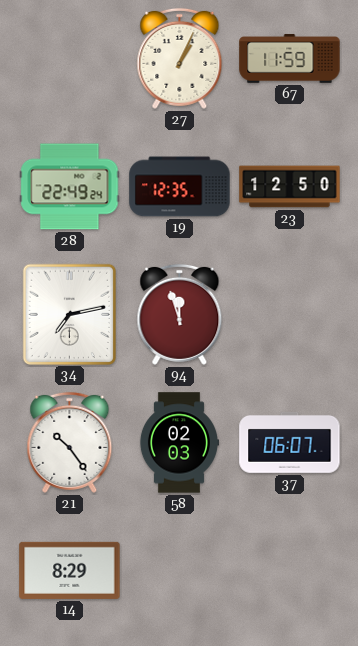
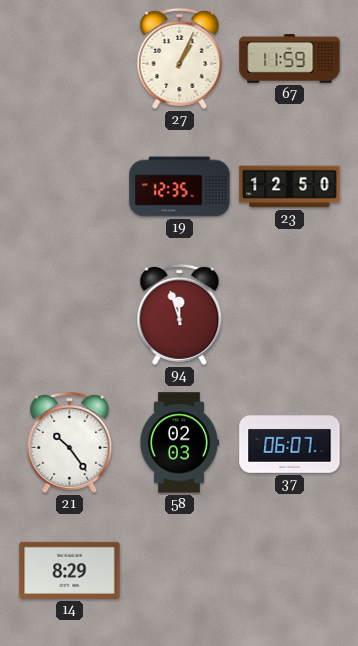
28: 22:49 -> none
34: 7:13 -> none
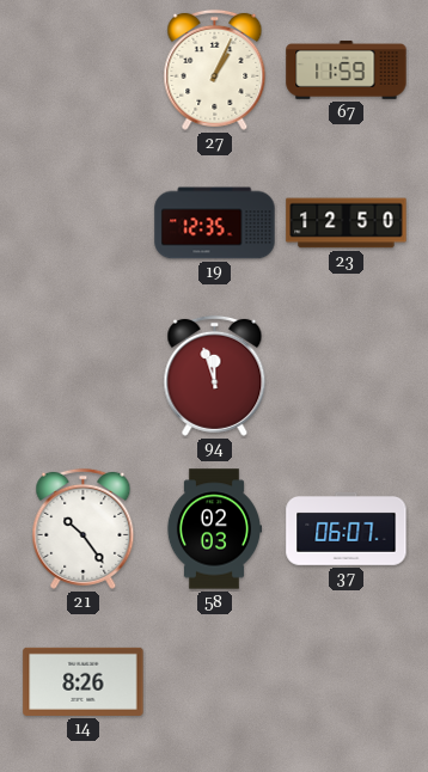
14: 8:29 -> 8:26
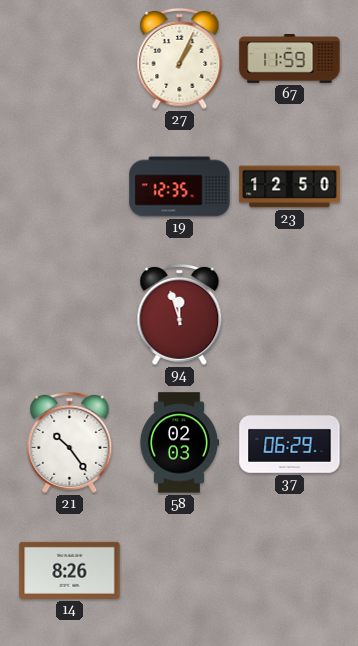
37: 06:07 -> 06:29
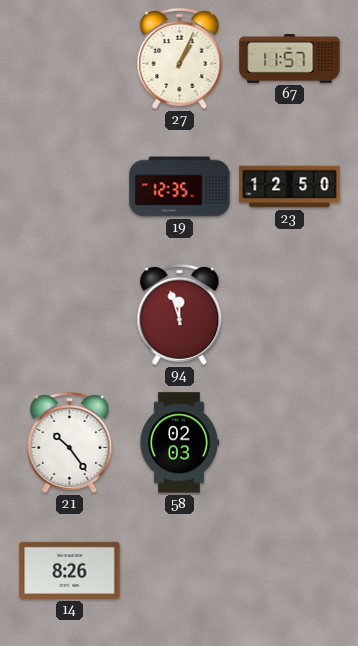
67: 11:59 -> 11:57
37: 06:29 -> none
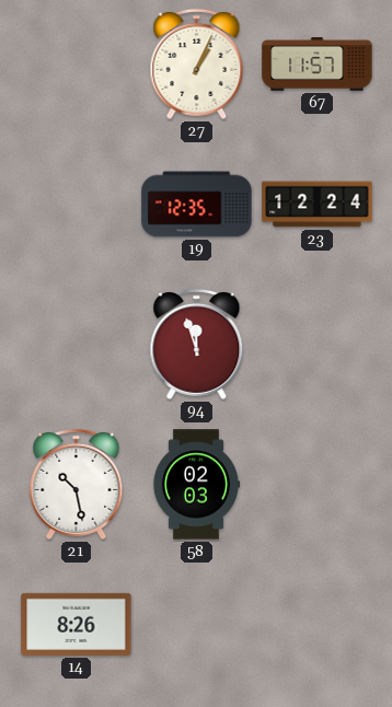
23: 12:50 -> 12:24
21: 10:24 -> 10:28
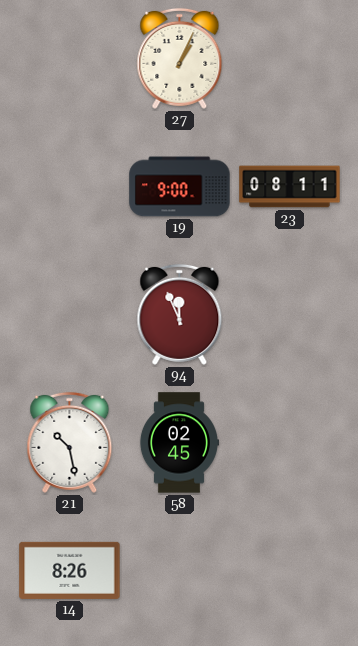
67: 11:57 -> none
19: 12:35 -> 9:00
23: 12:24 -> 08:11
94: 11:57 -> 11:56
58: 02:03 -> 02:45
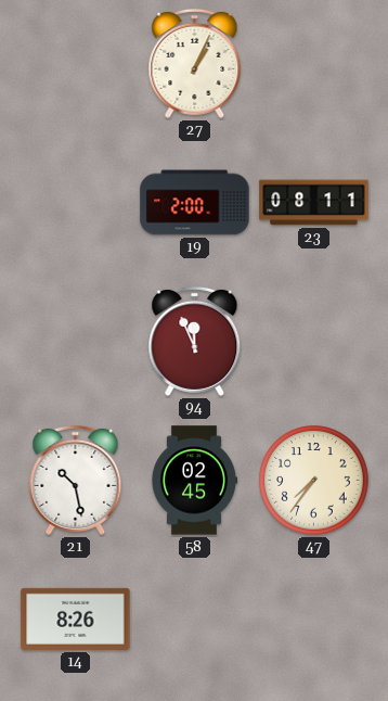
19: 9:00 -> 2:00
47: none -> 7:36
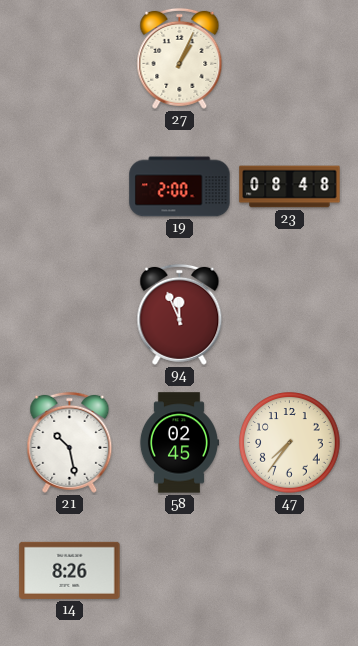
23: 08:11 -> 08:48
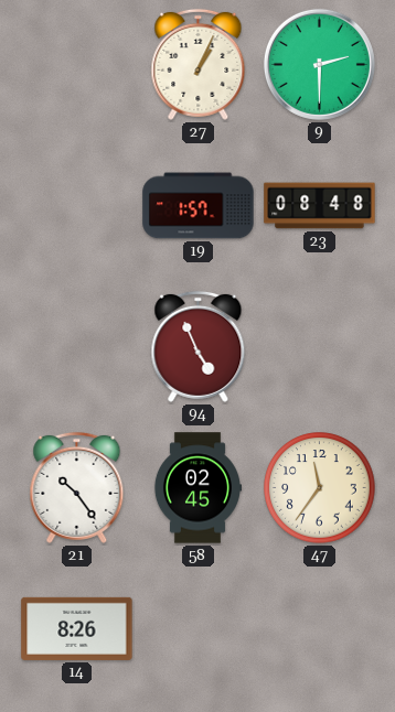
9: none -> 2:30
19: 2:00 -> 1:57
94: 11:56 -> 4:56
21: 10:28 -> 10:24
47: 7:36 -> 11:36
